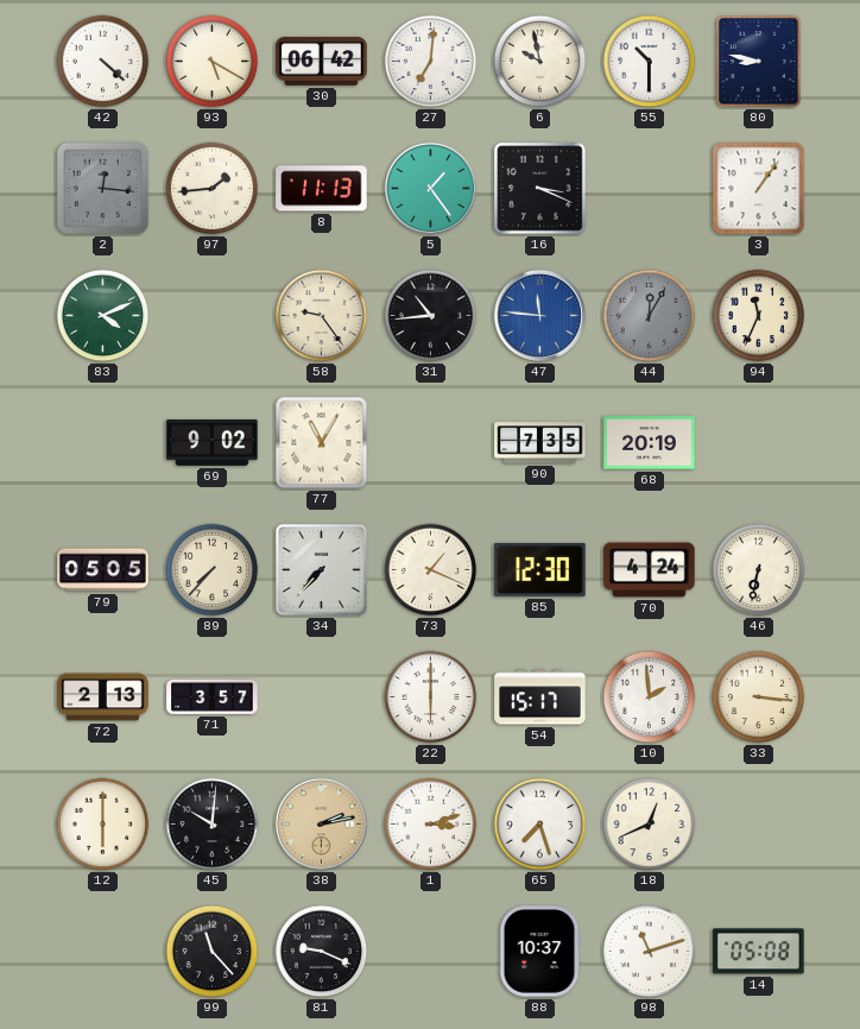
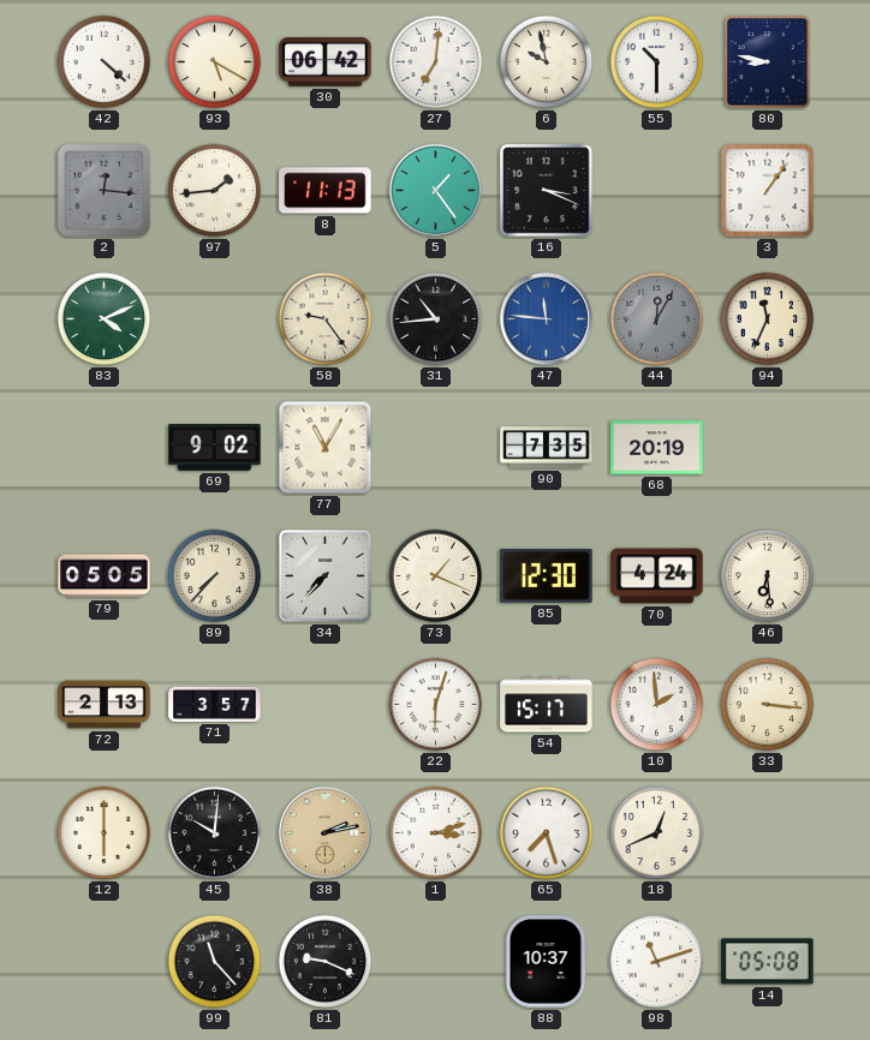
46: 6:32 -> 6:29
22: 6:00 -> 6:03
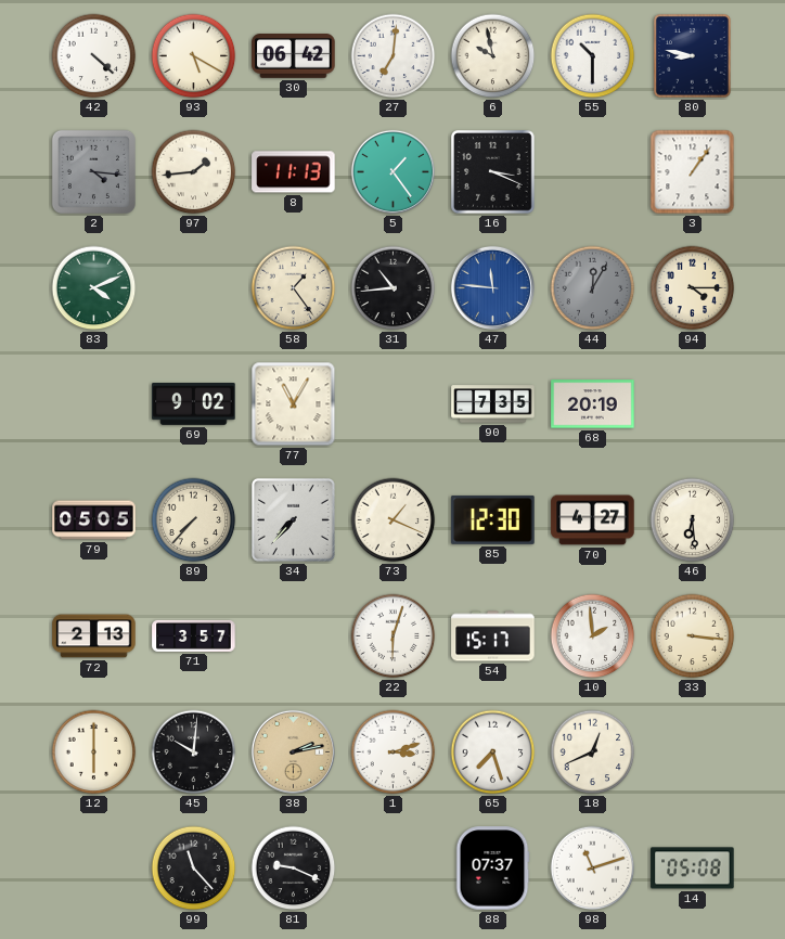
2: 12:16 -> 4:16
58: 9:24 -> 1:24
94: 11:34 -> 4:15
70: 4:24 -> 4:27
88: 10:37 -> 07:37
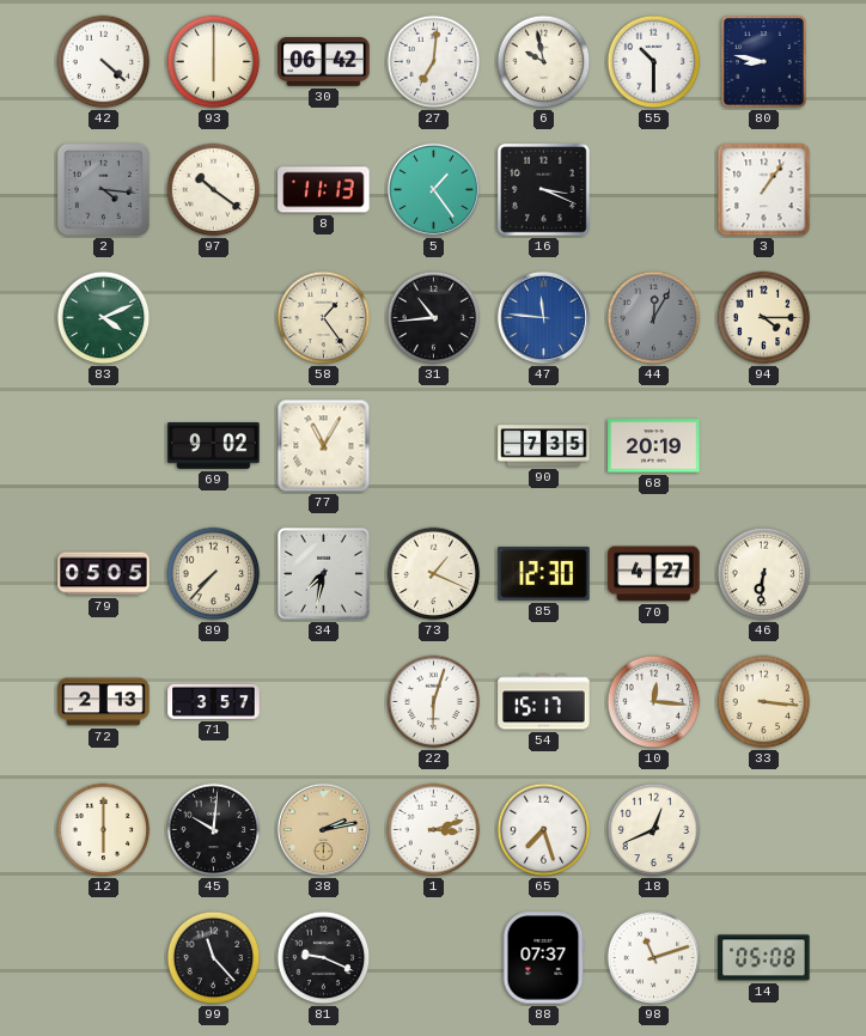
93: 5:20 -> 6:00
97: 1:44 -> 10:21
34: 7:37 -> 7:32
46: 6:29 -> 6:31
10: 1:59 -> 12:16
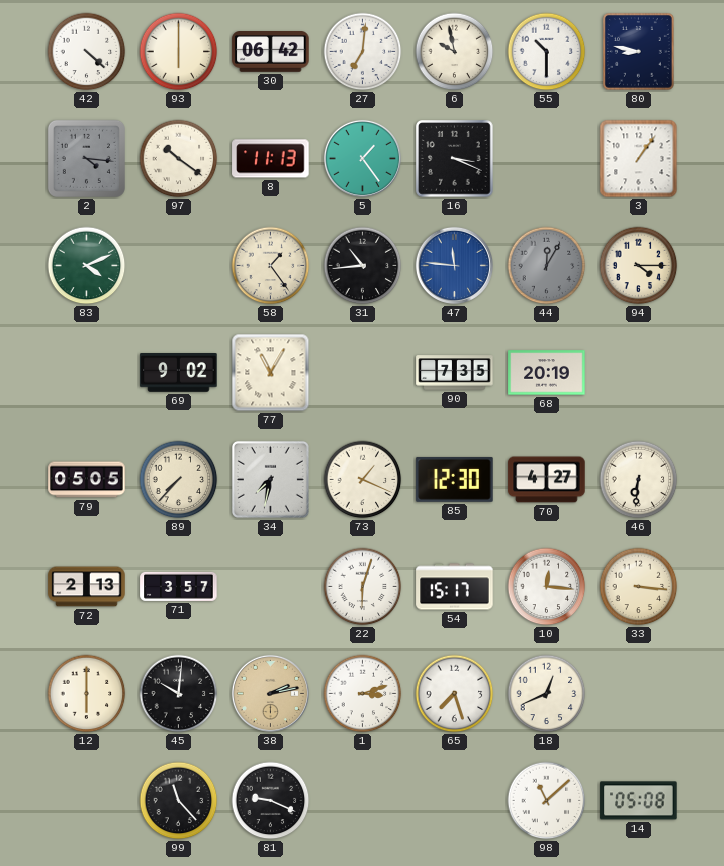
88: 07:37 -> none
98: 11:12 -> 11:08
